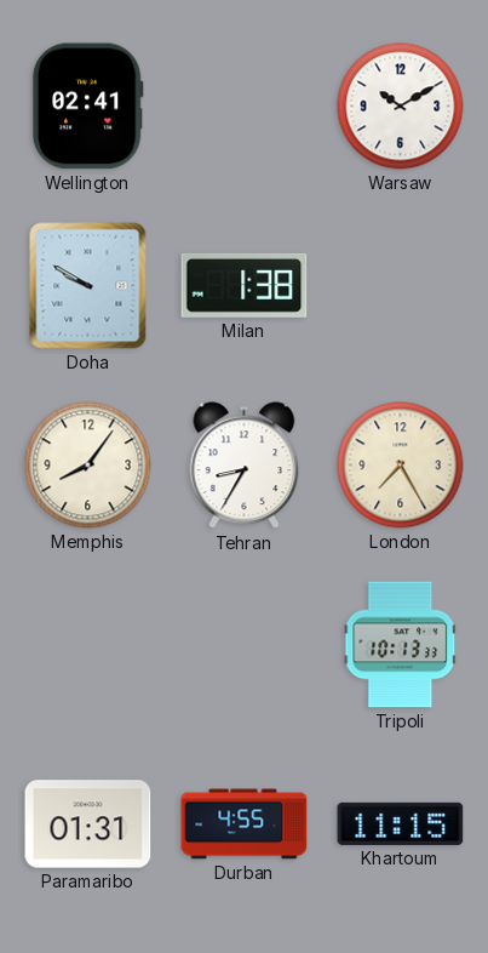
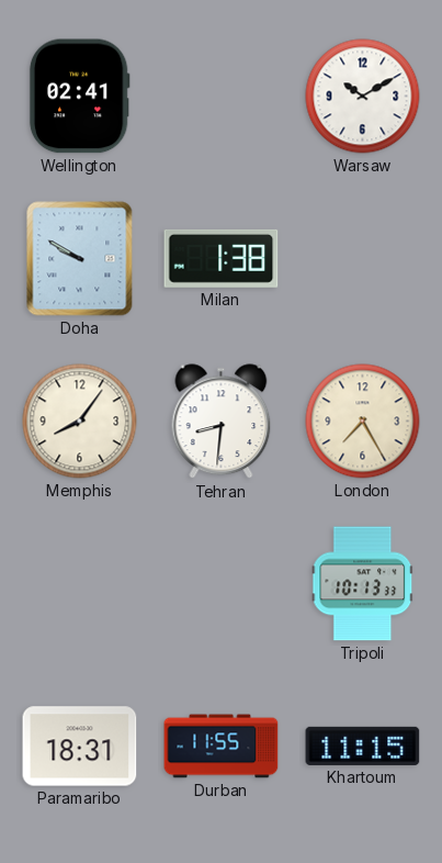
Tehran: 8:35 -> 8:31
Paramaribo: 01:31 -> 18:31
Durban: 4:55 -> 11:55
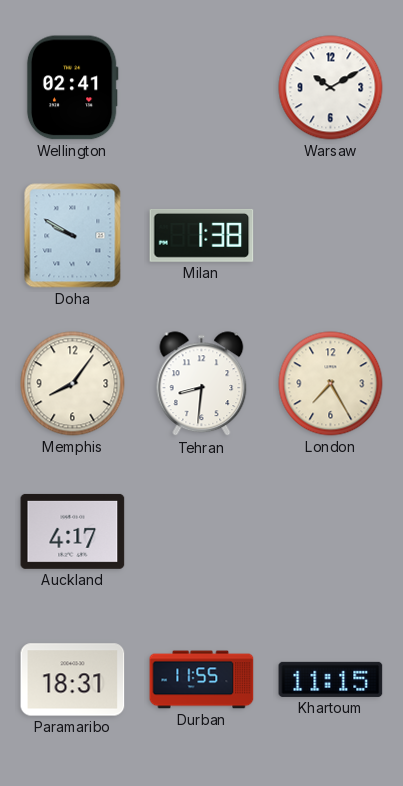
Auckland: none -> 4:17
Tripoli: 10:13 -> none
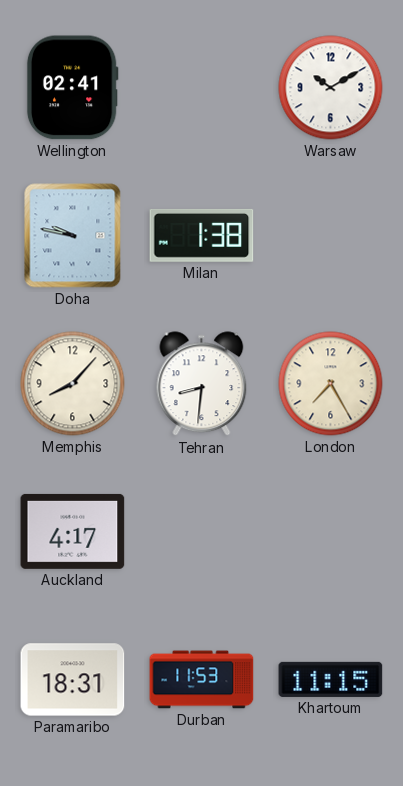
Doha: 9:50 -> 9:47
Memphis: 8:06 -> 8:07
Durban: 11:55 -> 11:53
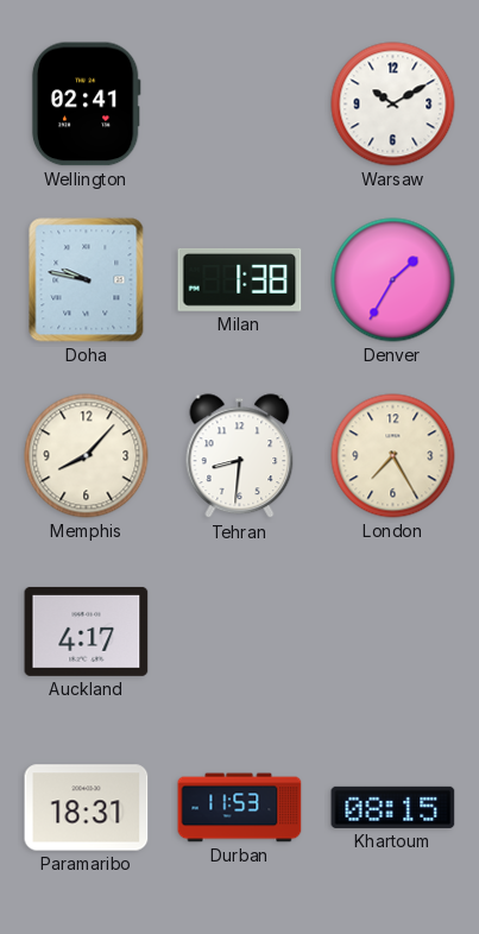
Denver: none -> 1:35
Khartoum: 11:15 -> 08:15
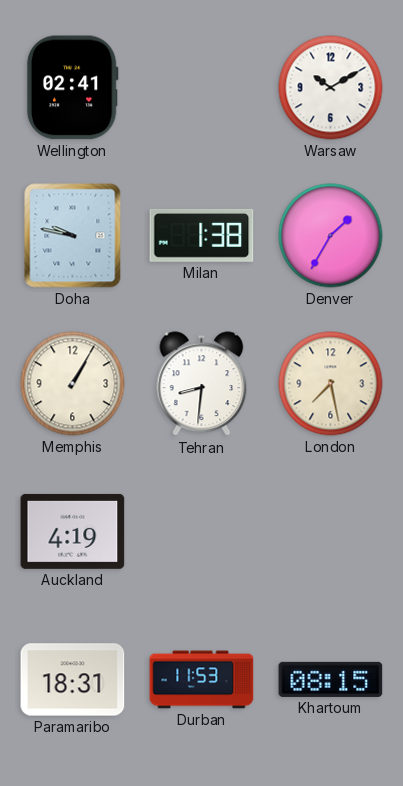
Memphis: 8:07 -> 1:05
London: 7:25 -> 7:28
Auckland: 4:17 -> 4:19
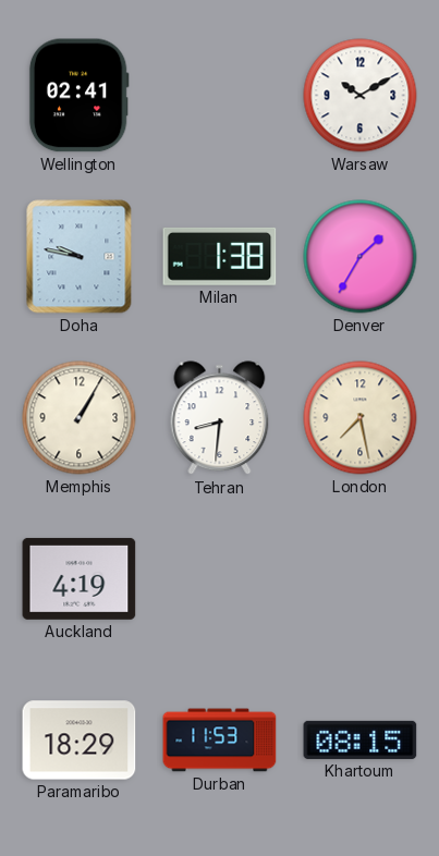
Paramaribo: 18:31 -> 18:29
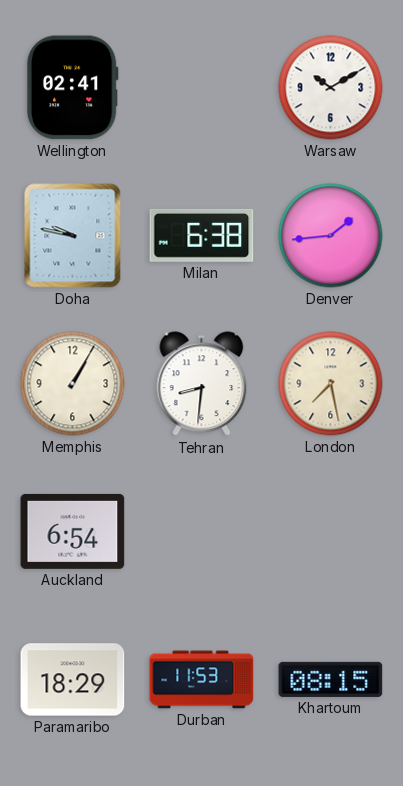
Milan: 1:38 -> 6:38
Denver: 1:35 -> 1:44
Auckland: 4:19 -> 6:54
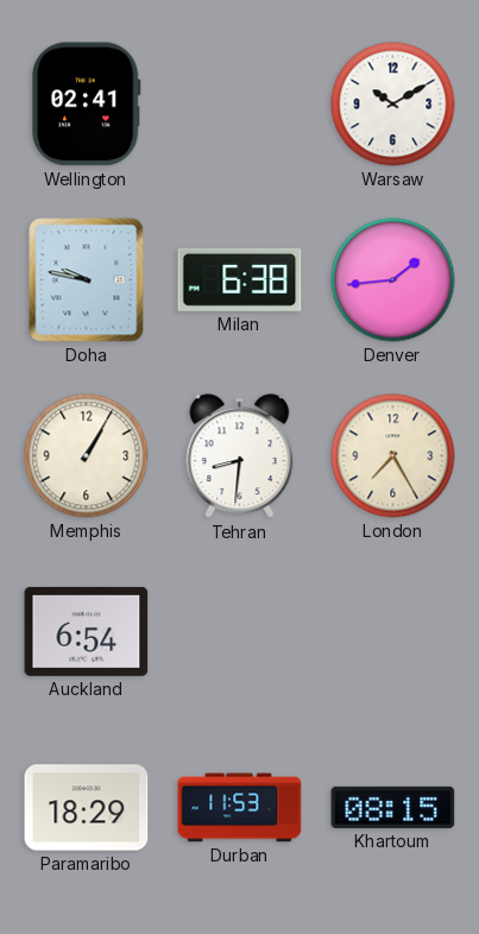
London: 7:28 -> 7:25
